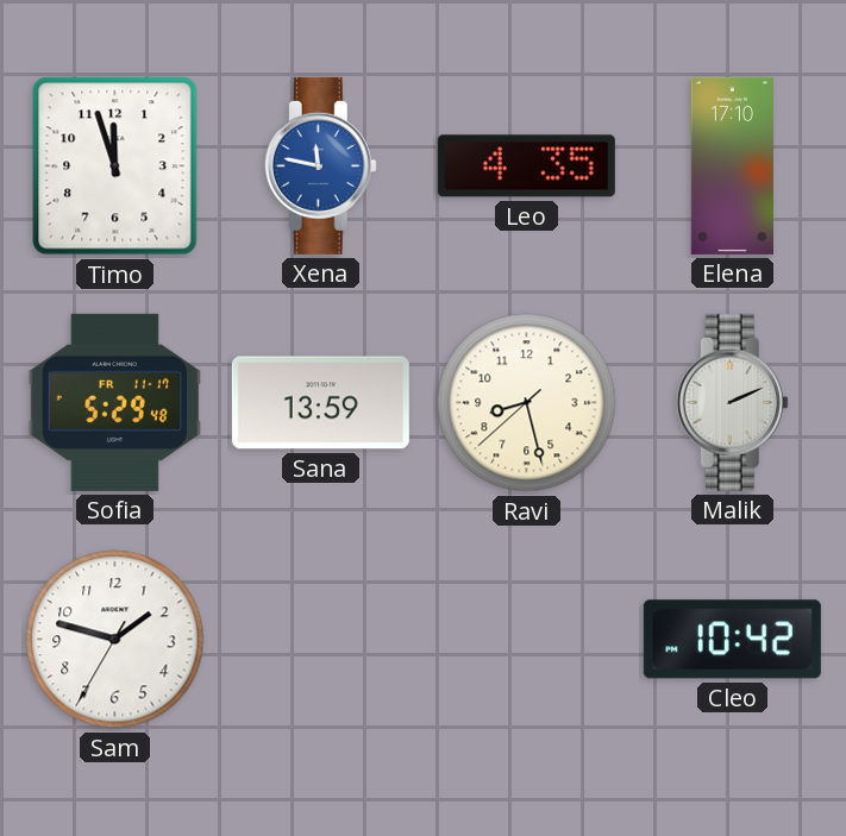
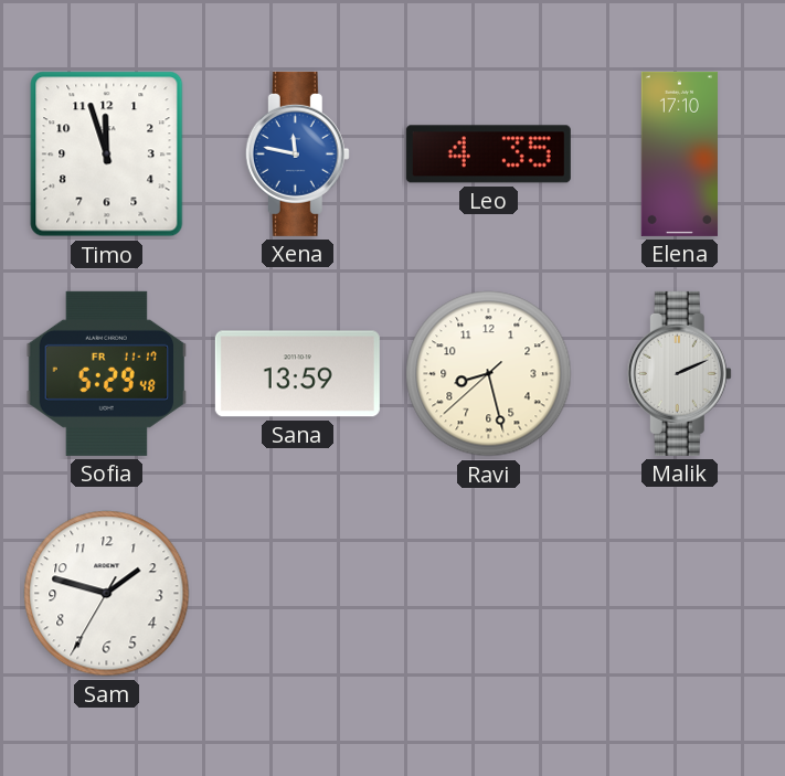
Cleo: 10:42 -> none
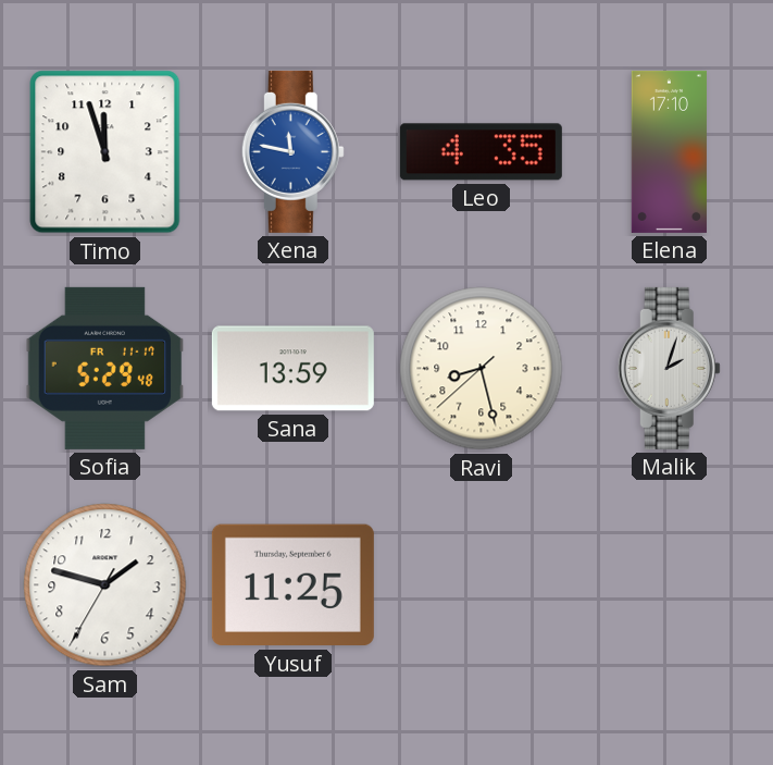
Malik: 2:11 -> 2:03
Yusuf: none -> 11:25
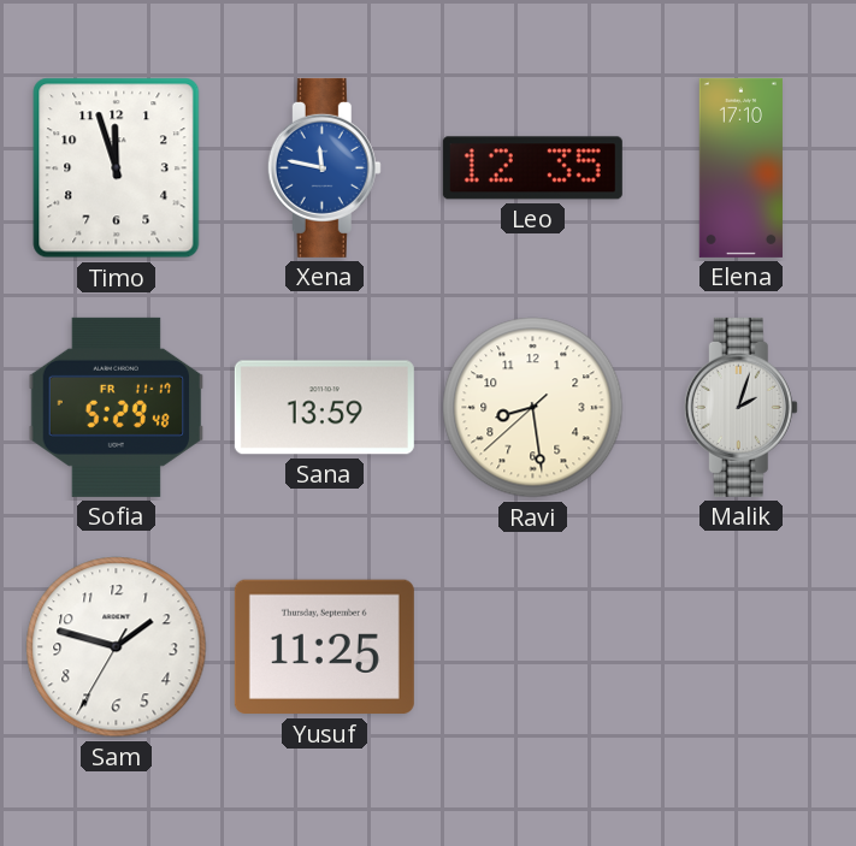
Leo: 4:35 -> 12:35
Ravi: 8:27 -> 8:28
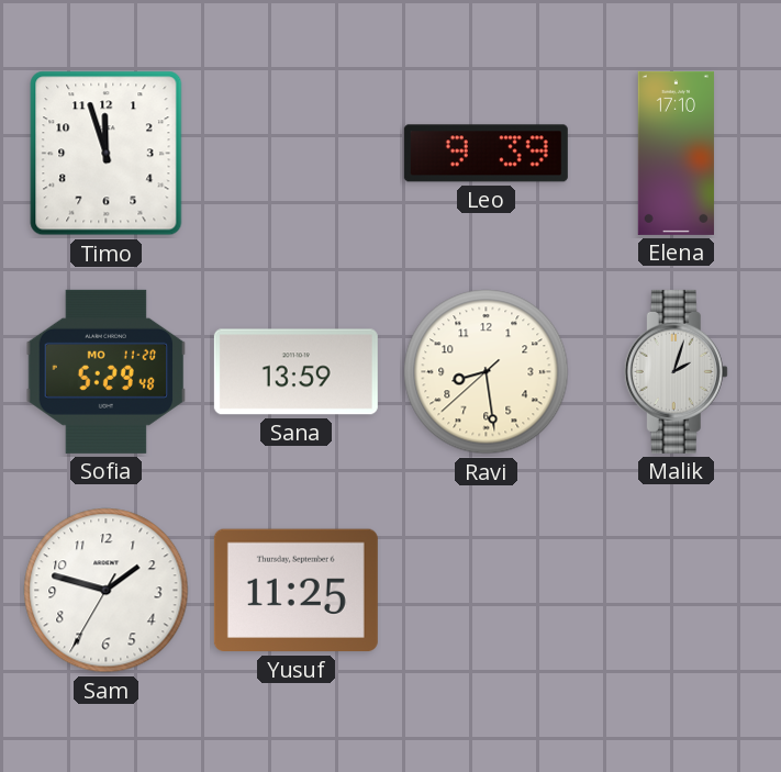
Xena: 11:47 -> none
Leo: 12:35 -> 9:39
Sofia date: FR 11-17 -> MO 11-20
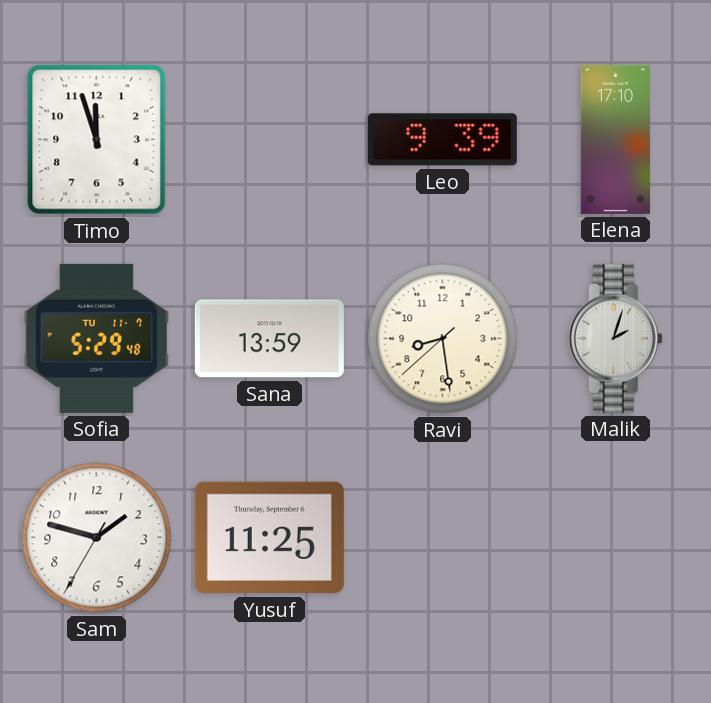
Sofia date: MO 11-20 -> TU 11-7
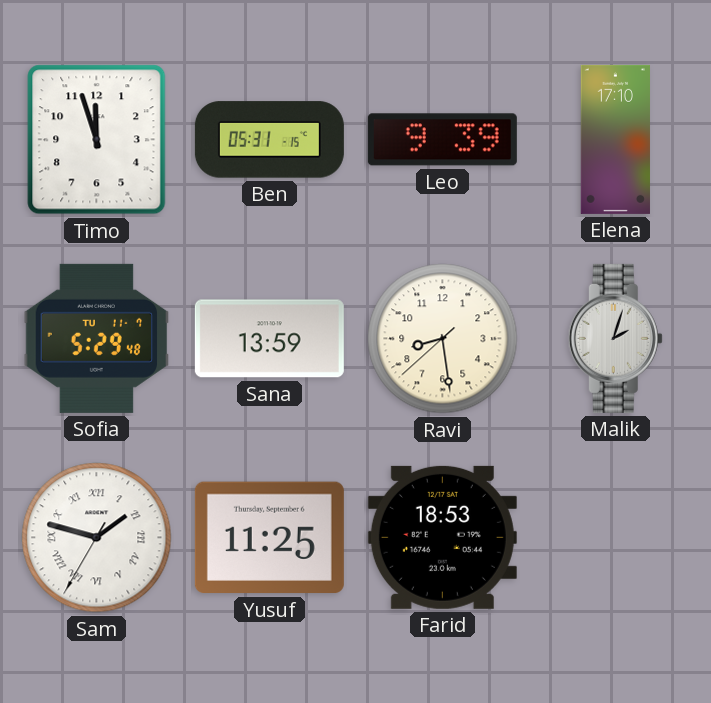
Ben: none -> 05:31
Sam numerals: Arabic -> Roman
Farid: none -> 18:53
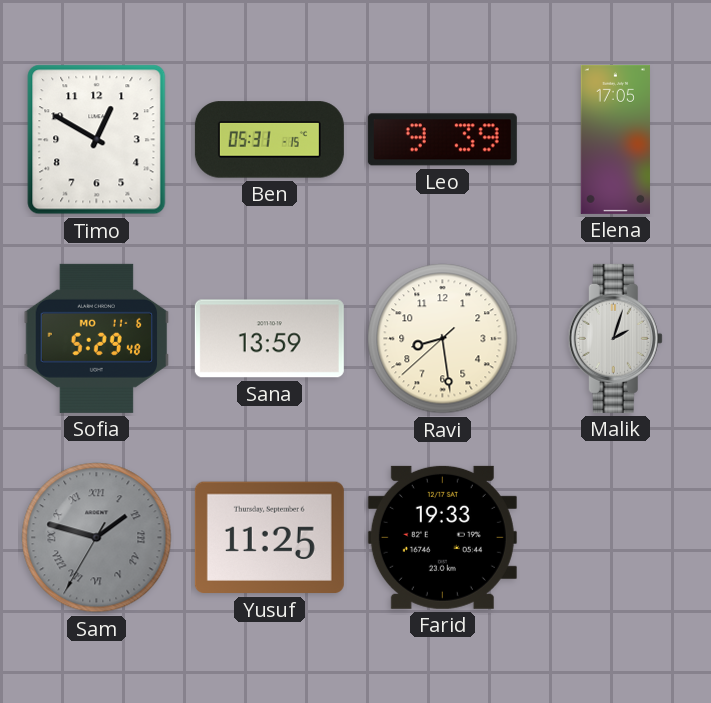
Timo: 11:57 -> 12:50
Elena: 17:10 -> 17:05
Sofia date: TU 11-7 -> MO 11-6
Sam dial: white -> grey
Farid: 18:53 -> 19:33
